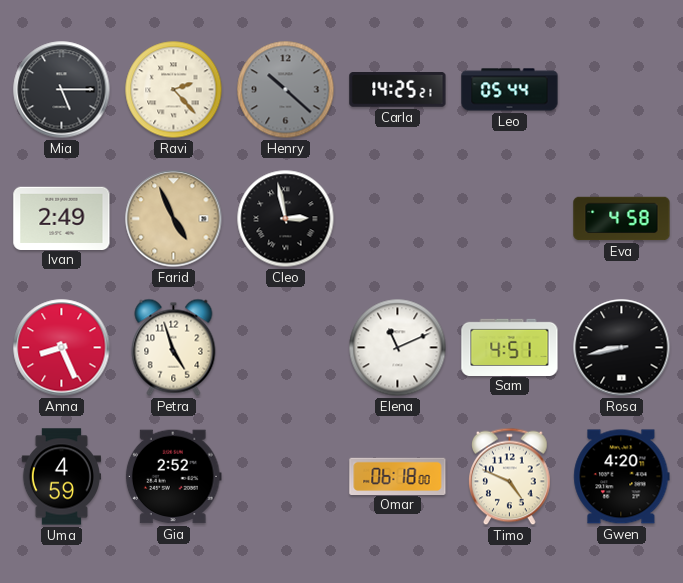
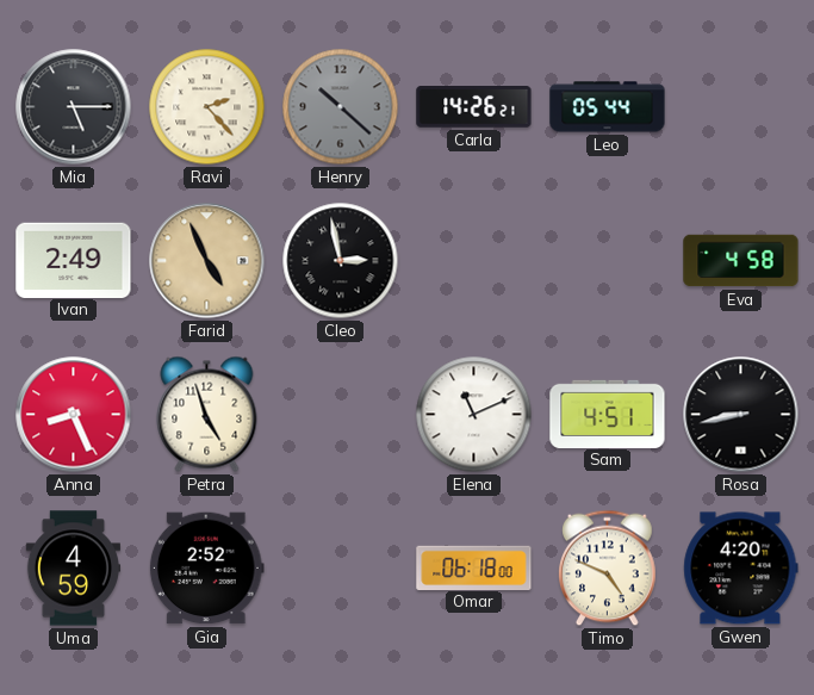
Carla: 14:25 -> 14:26
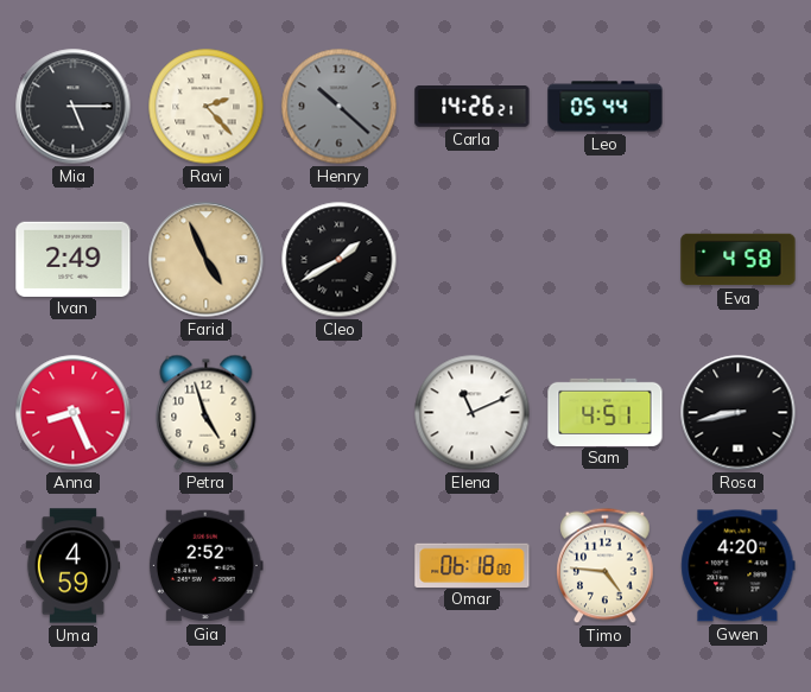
Cleo: 2:58 -> 1:40
Timo: 4:49 -> 4:46
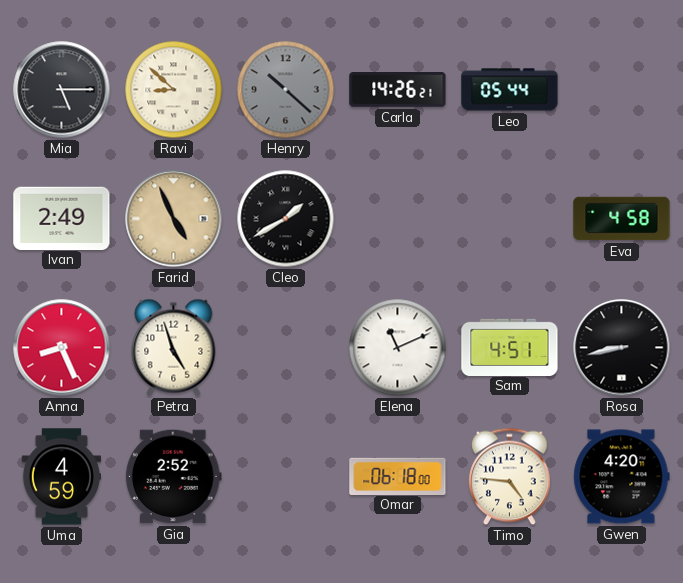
Ravi: 2:23 -> 8:52
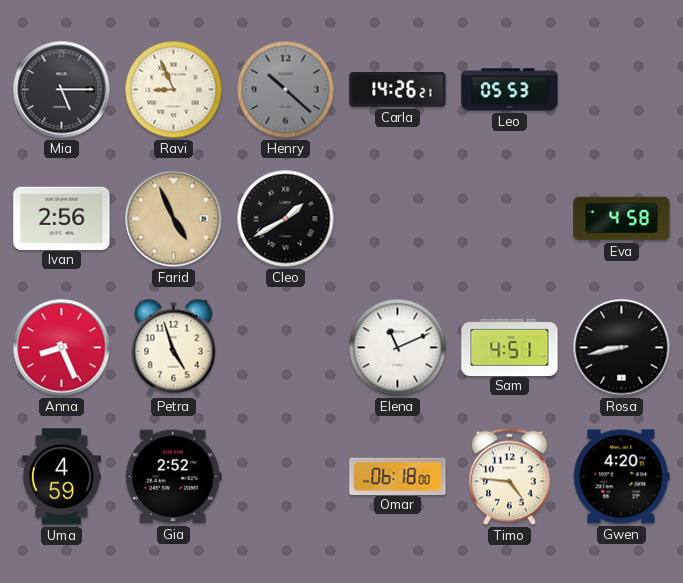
Ravi: 8:52 -> 8:56
Leo: 05:44 -> 05:53
Ivan: 2:49 -> 2:56
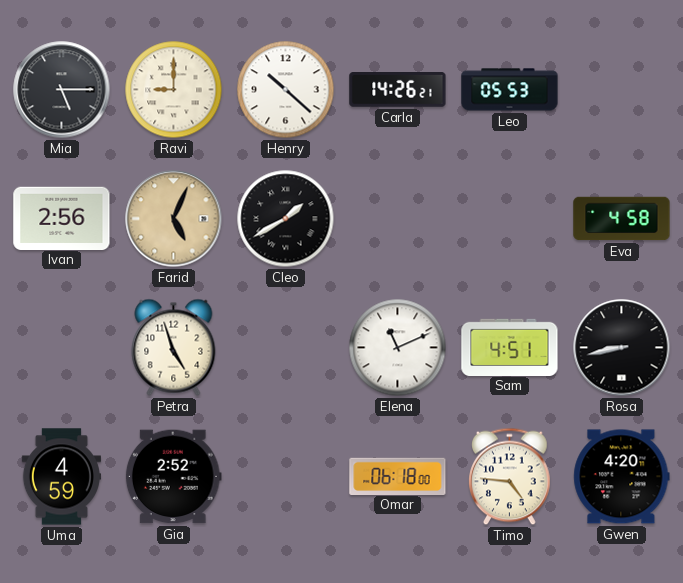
Ravi: 8:56 -> 9:00
Henry dial: grey -> white
Farid: 4:56 -> 5:04
Anna: 8:26 -> none
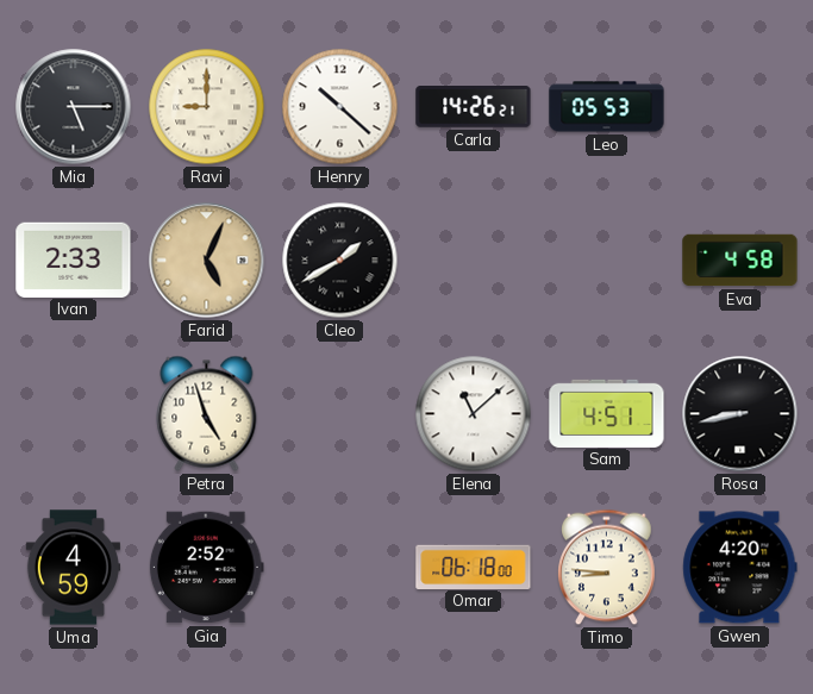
Ivan: 2:56 -> 2:33
Elena: 11:11 -> 11:08
Timo: 4:46 -> 8:46
